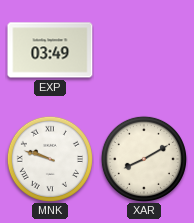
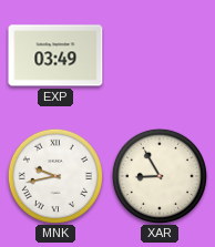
MNK: 9:48 -> 9:43
XAR: 8:10 -> 8:55
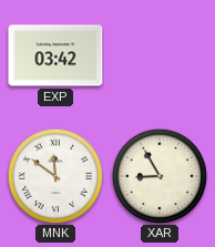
EXP: 03:49 -> 03:42
MNK: 9:43 -> 11:51
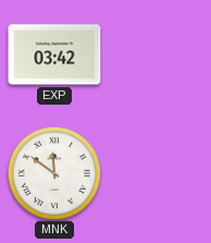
XAR: 8:55 -> none
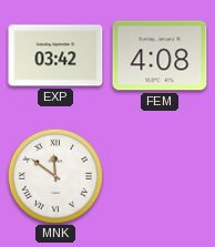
FEM: none -> 4:08
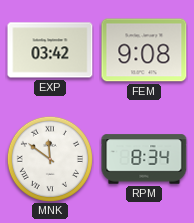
FEM: 4:08 -> 9:08
RPM: none -> 8:34
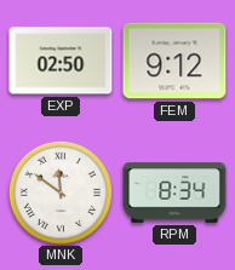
EXP: 03:42 -> 02:50
FEM: 9:08 -> 9:12
